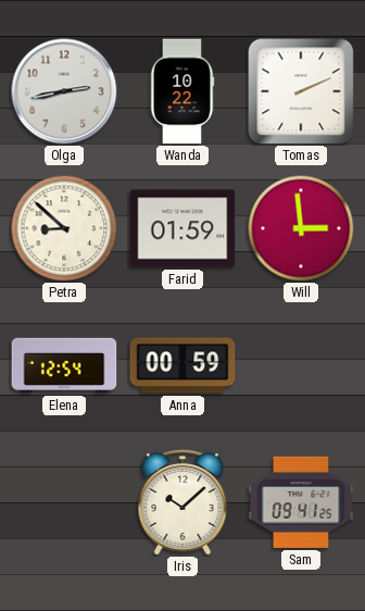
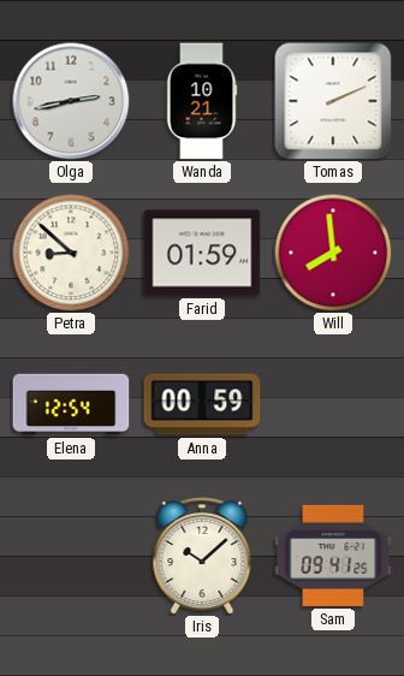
Wanda: 10:22 -> 10:21
Will: 2:59 -> 7:59
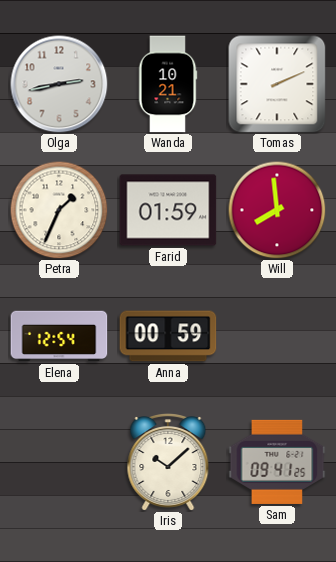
Petra: 8:52 -> 1:34
